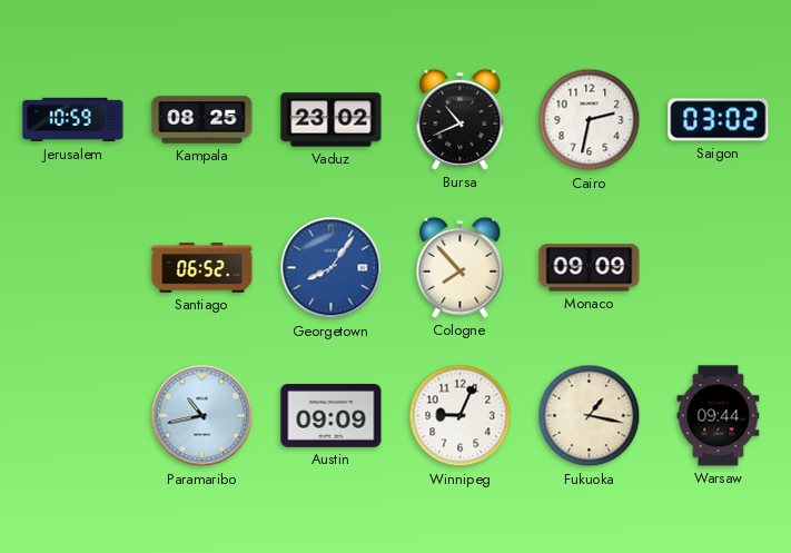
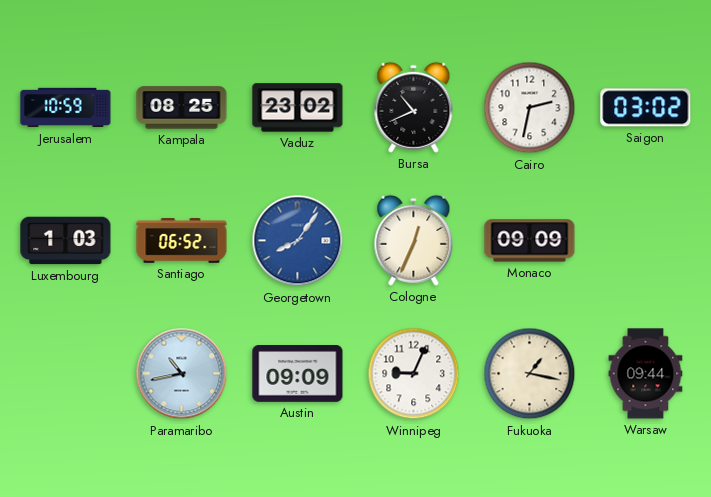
Luxembourg: none -> 1:03
Cologne: 7:53 -> 12:34
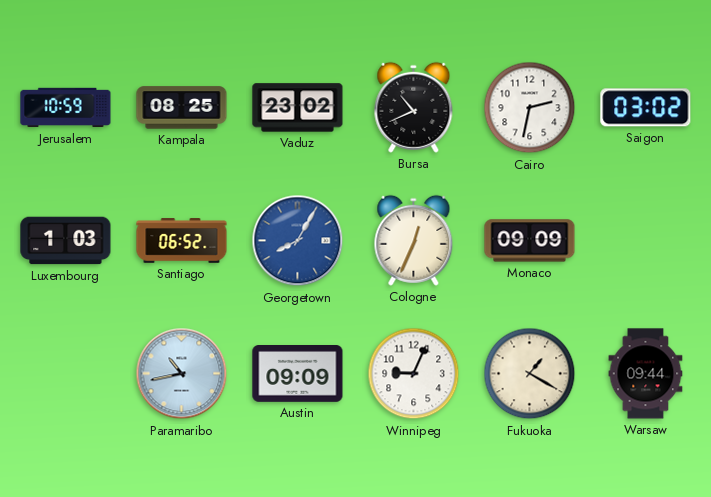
Georgetown: 8:06 -> 8:05
Fukuoka: 1:17 -> 1:20
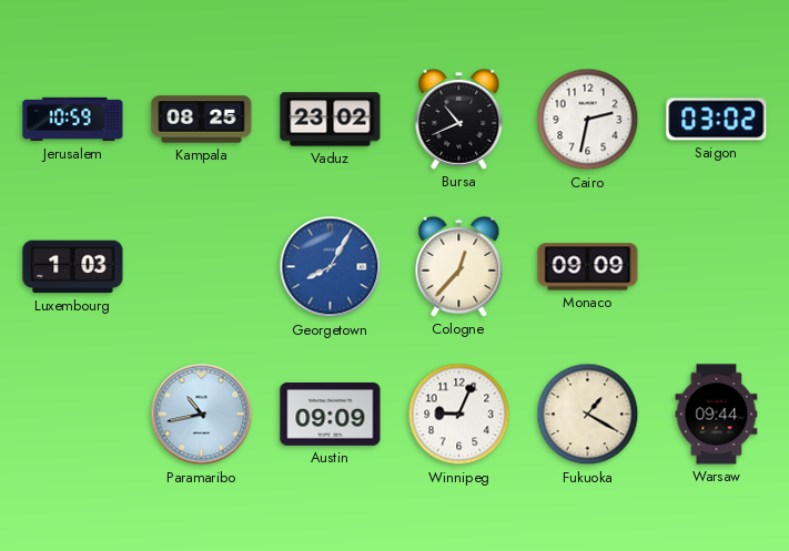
Santiago: 06:52 -> none
Cologne: 12:34 -> 12:37
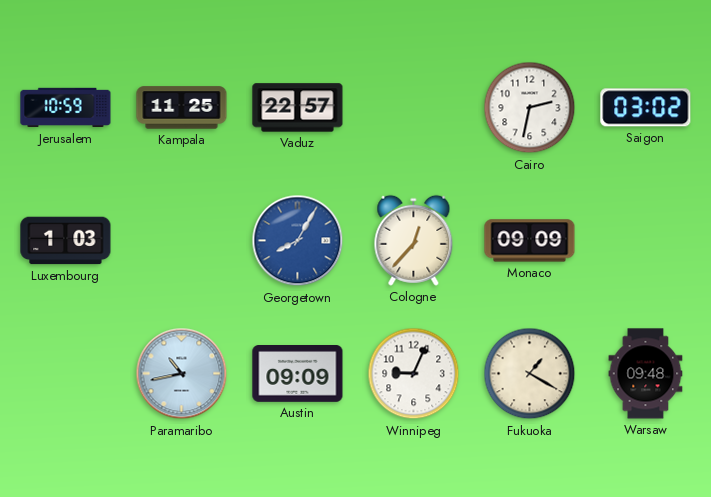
Kampala: 08:25 -> 11:25
Vaduz: 23:02 -> 22:57
Bursa: 10:41 -> none
Warsaw: 09:44 -> 09:48
